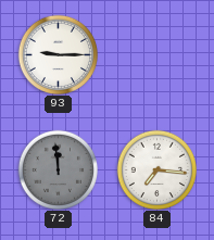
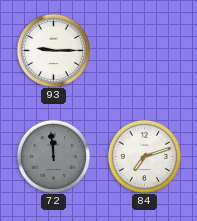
84: 7:16 -> 7:12
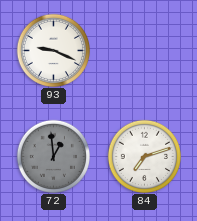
93: 9:15 -> 9:19
72: 11:59 -> 12:59
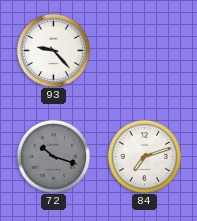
93: 9:19 -> 9:23
72: 12:59 -> 10:18
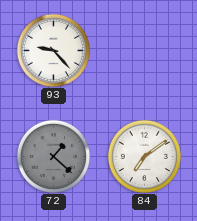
72: 10:18 -> 1:22
84: 7:12 -> 7:09
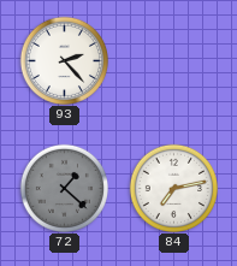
93: 9:23 -> 2:23
84: 7:09 -> 7:13
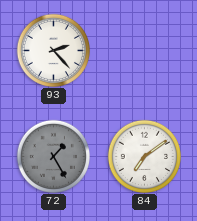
72: 1:22 -> 1:25
84: 7:13 -> 7:09
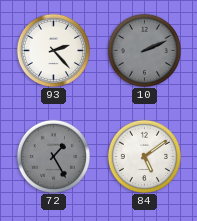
10: none -> 2:11
84: 7:09 -> 5:09
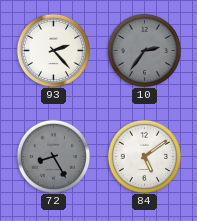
10: 2:11 -> 2:36
72: 1:25 -> 8:25
